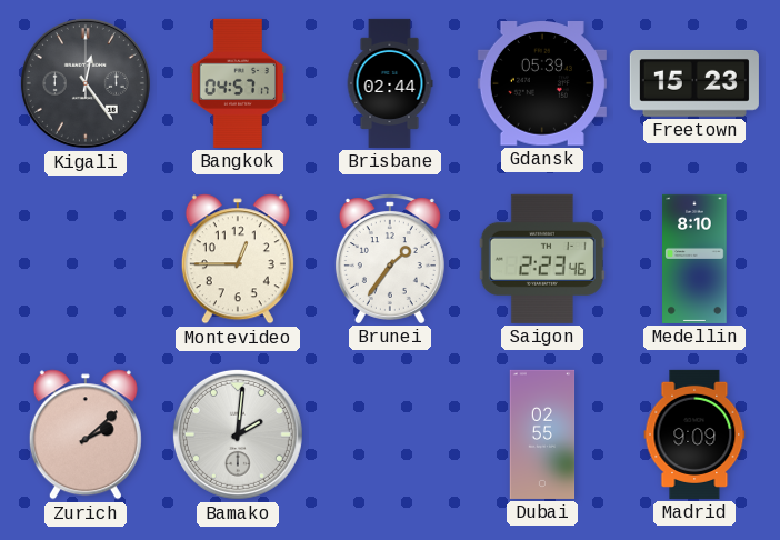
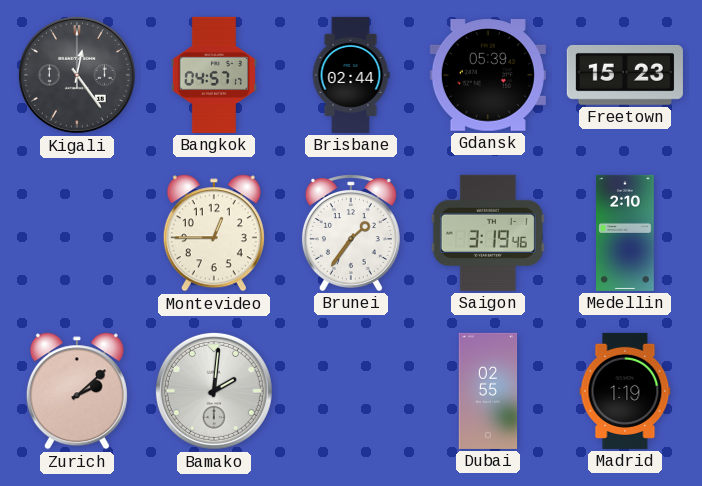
Saigon: 2:23 -> 3:19
Medellin: 8:10 -> 2:10
Madrid: 9:09 -> 1:19
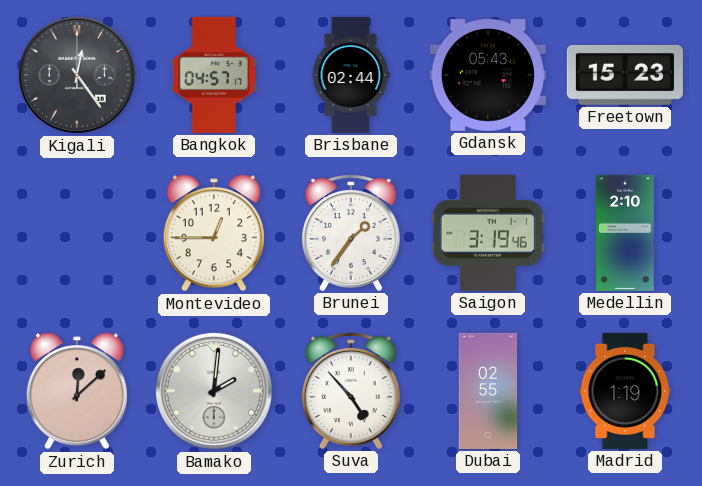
Gdansk: 05:39 -> 05:43
Zurich: 2:08 -> 12:08
Suva: none -> 4:53
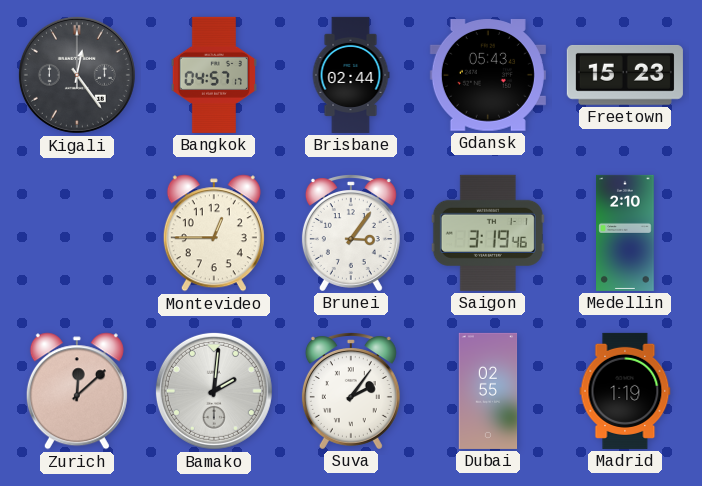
Brunei: 1:36 -> 3:06
Suva: 4:53 -> 2:06
